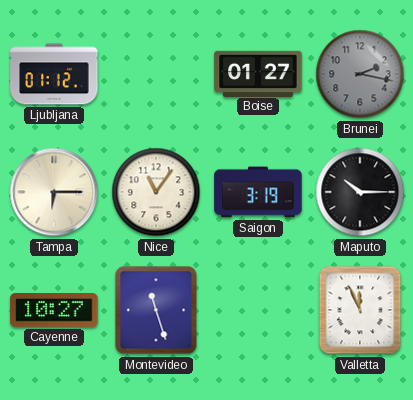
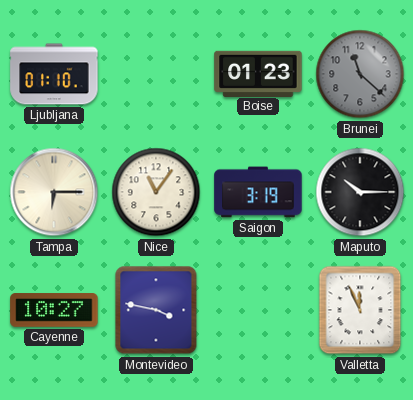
Ljubljana: 01:12 -> 01:10
Boise: 01:27 -> 01:23
Brunei: 2:17 -> 11:22
Montevideo: 11:27 -> 3:47
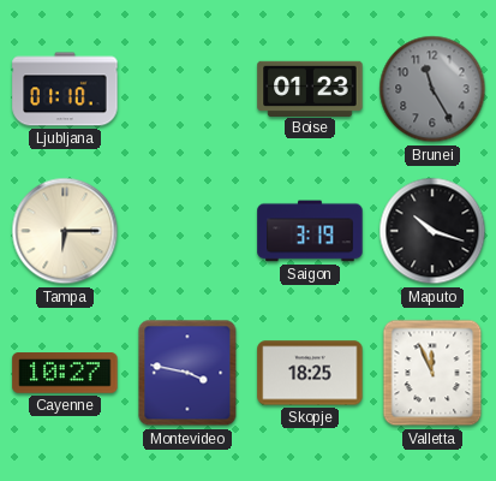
Brunei: 11:22 -> 11:25
Nice: 11:06 -> none
Maputo: 10:15 -> 10:18
Skopje: none -> 18:25
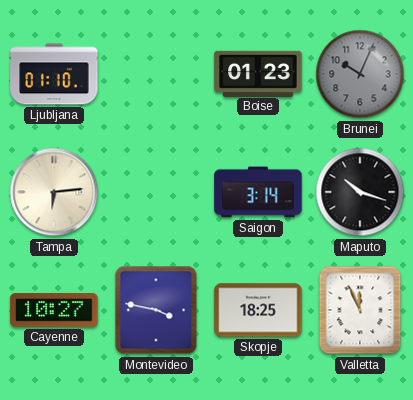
Brunei: 11:25 -> 10:04
Tampa: 6:15 -> 6:14
Saigon: 3:19 -> 3:14
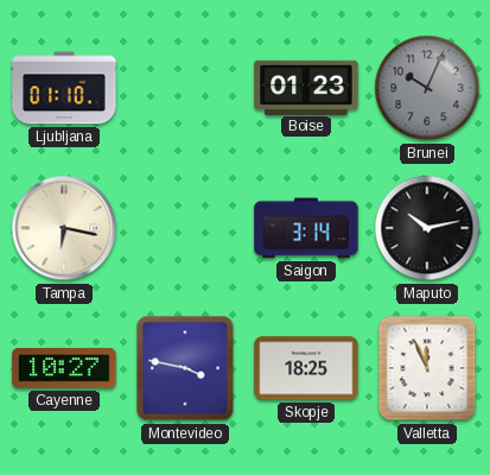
Tampa: 6:14 -> 6:17
Maputo: 10:18 -> 10:13
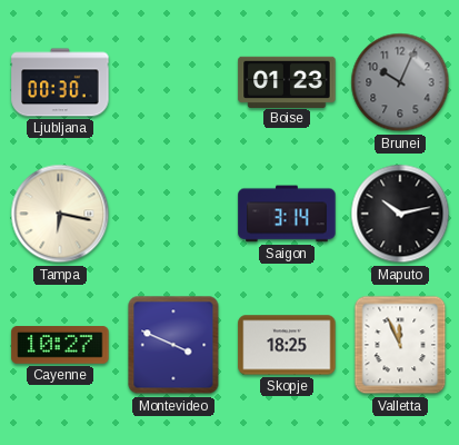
Ljubljana: 01:10 -> 00:30
Montevideo: 3:47 -> 3:49
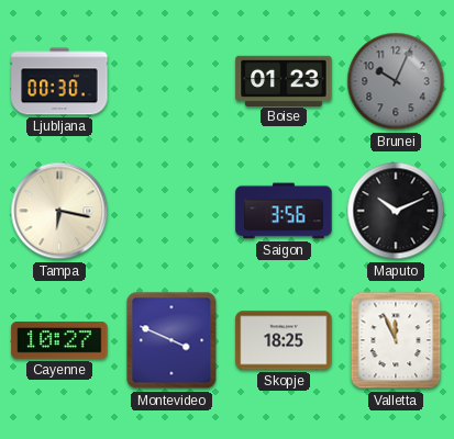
Saigon: 3:14 -> 3:56
Maputo: 10:13 -> 10:11
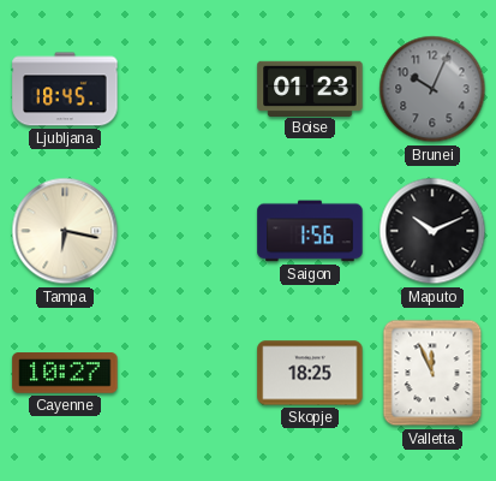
Ljubljana: 00:30 -> 18:45
Saigon: 3:56 -> 1:56
Montevideo: 3:49 -> none
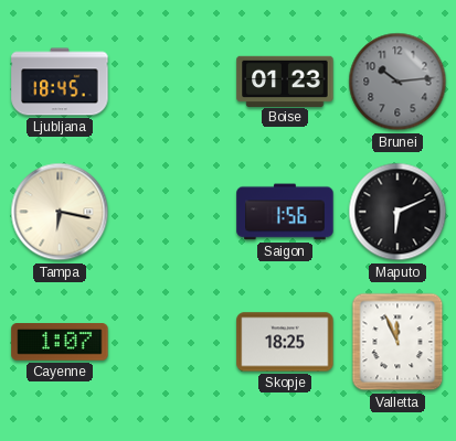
Brunei: 10:04 -> 10:14
Maputo: 10:11 -> 6:11
Cayenne: 10:27 -> 1:07
